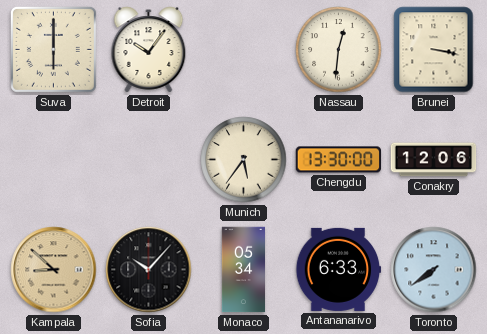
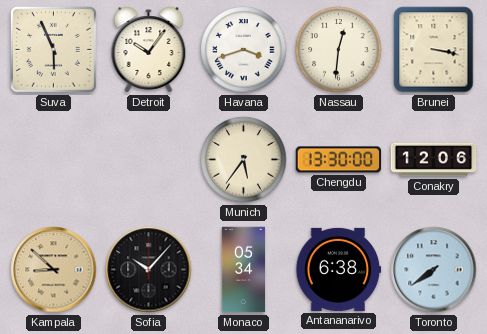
Suva: 6:00 -> 5:56
Havana: none -> 3:42
Antananarivo: 6:33 -> 6:38
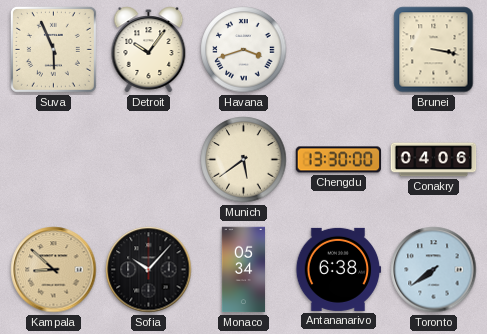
Nassau: 12:31 -> none
Munich: 5:36 -> 5:39
Conakry: 12:06 -> 04:06
